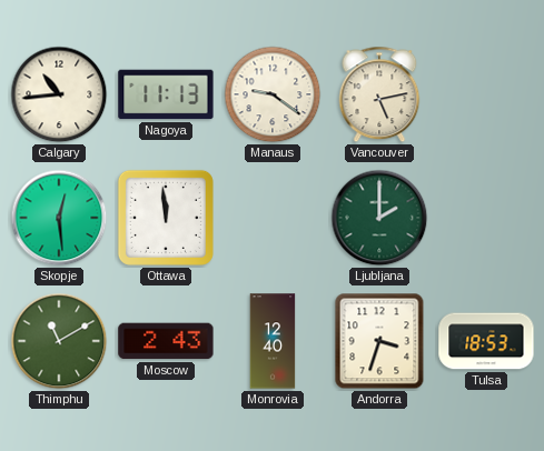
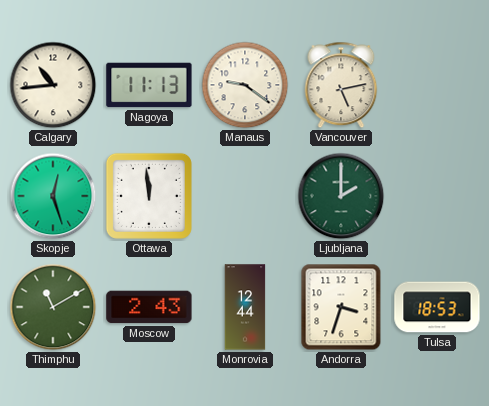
Skopje: 12:29 -> 12:27
Monrovia: 12:40 -> 12:44
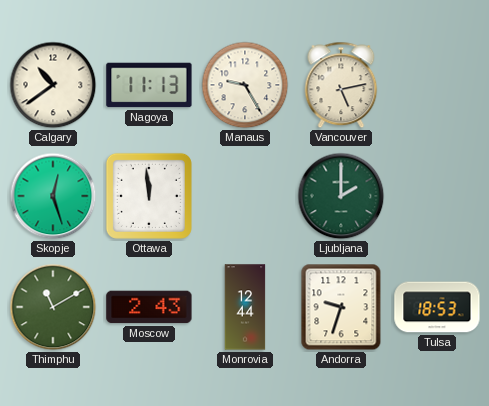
Calgary: 10:44 -> 10:39
Manaus: 9:21 -> 9:25
Andorra: 3:33 -> 9:33
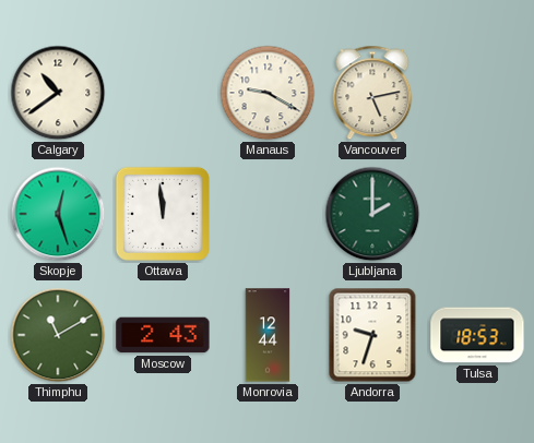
Nagoya: 11:13 -> none
Manaus: 9:25 -> 9:20
